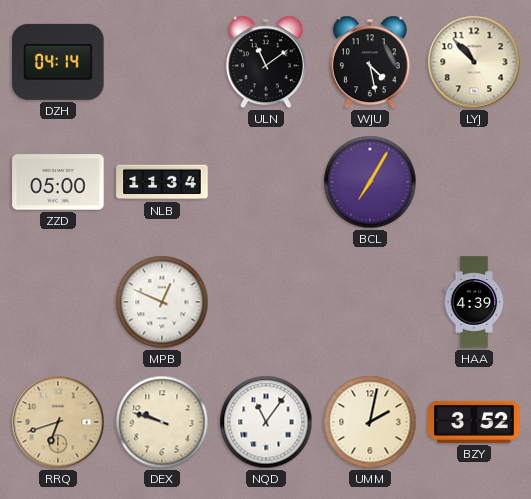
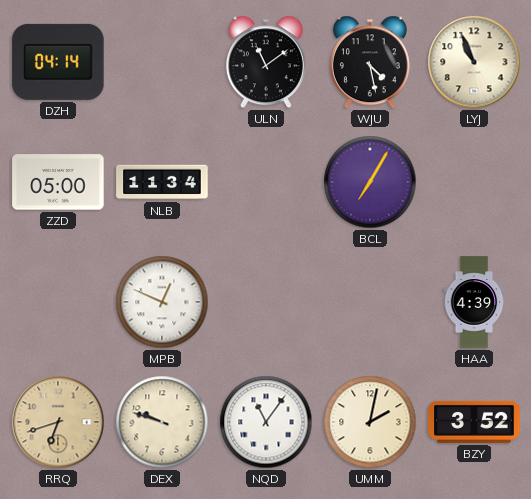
LYJ: 10:53 -> 10:56
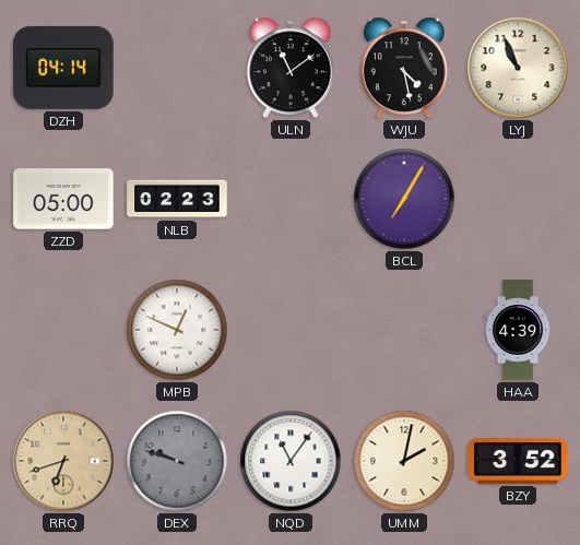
NLB: 11:34 -> 02:23
DEX dial: cream -> grey
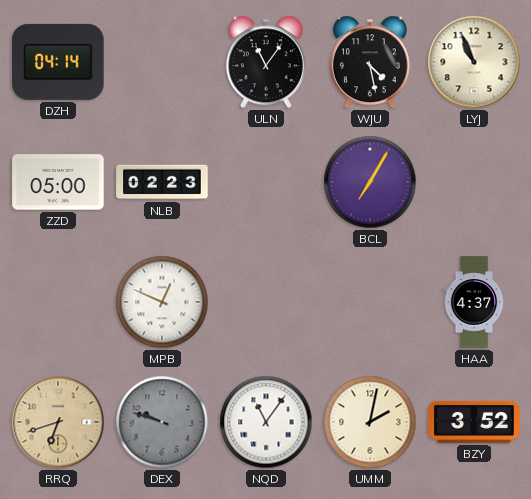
ULN: 11:09 -> 11:06
HAA: 4:39 -> 4:37
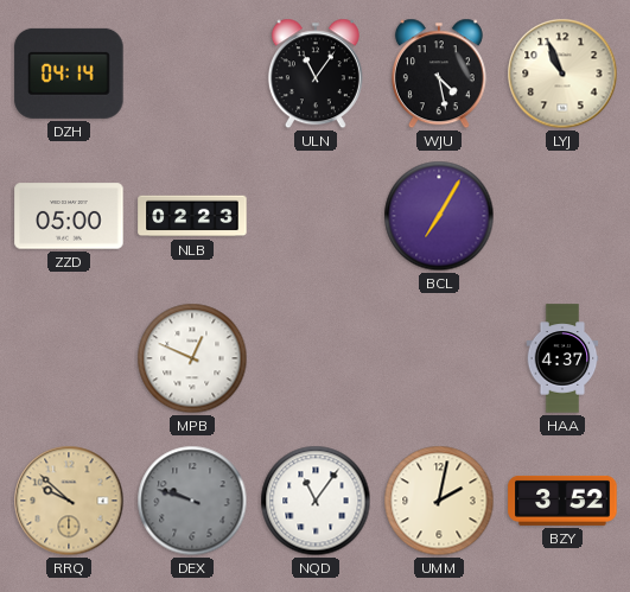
RRQ: 6:42 -> 9:52
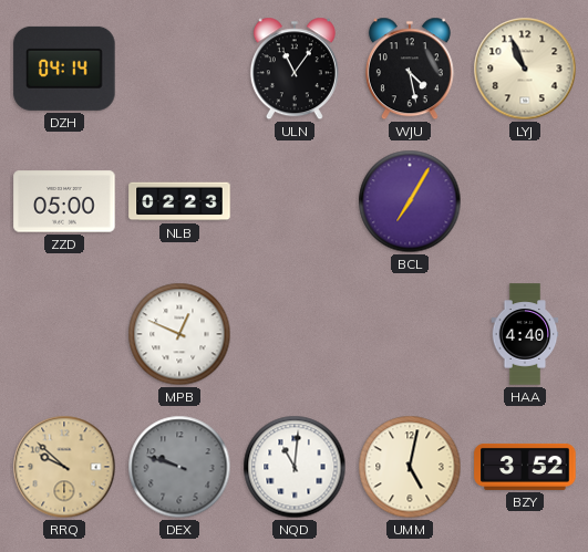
HAA: 4:37 -> 4:40
NQD: 11:06 -> 11:01
UMM: 2:02 -> 5:02
